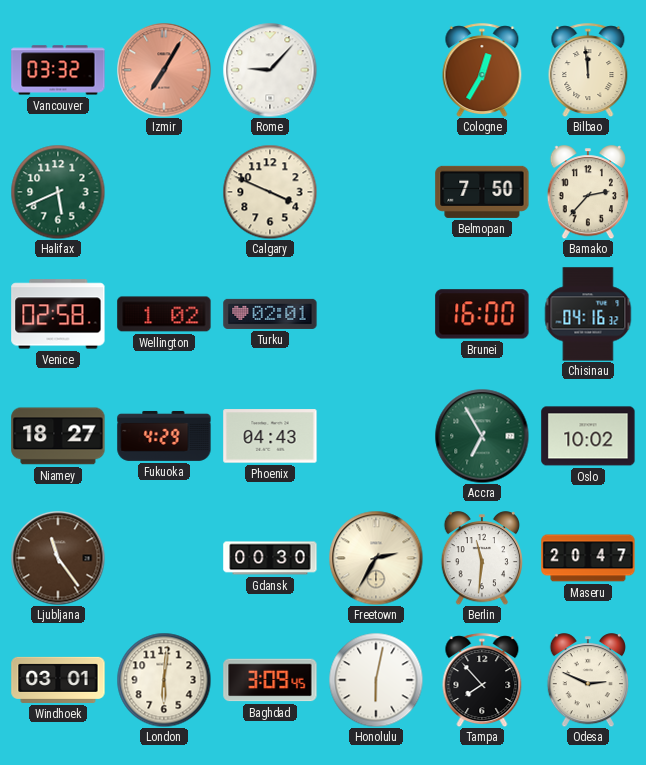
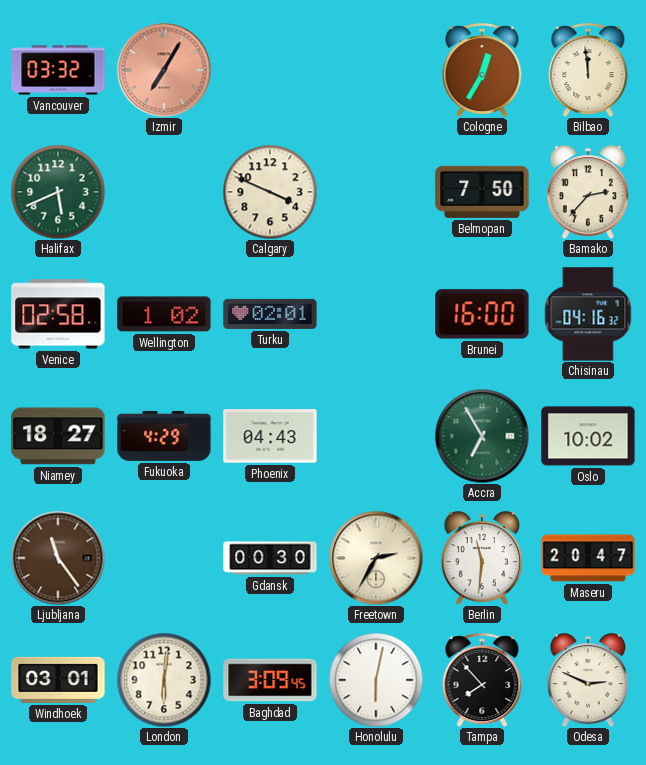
Rome: 9:07 -> none
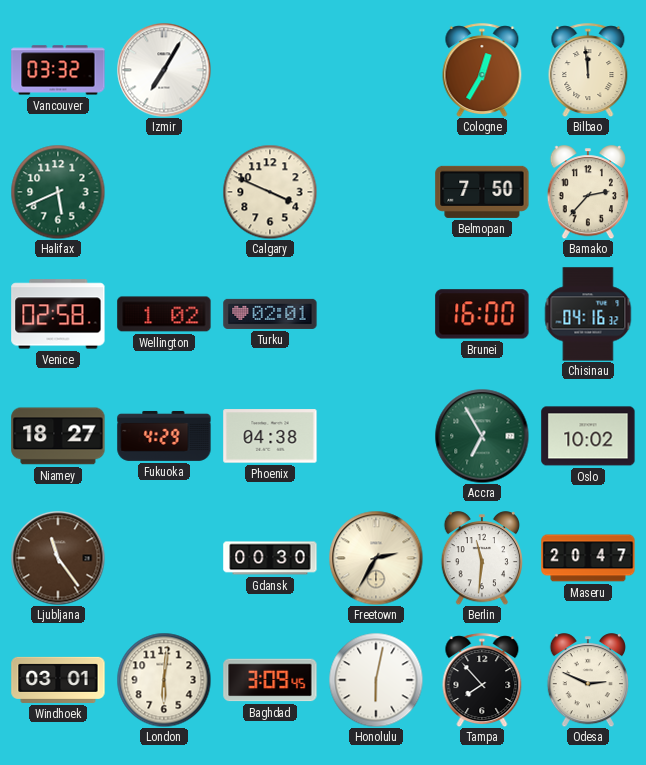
Izmir dial: salmon -> white
Phoenix: 04:43 -> 04:38
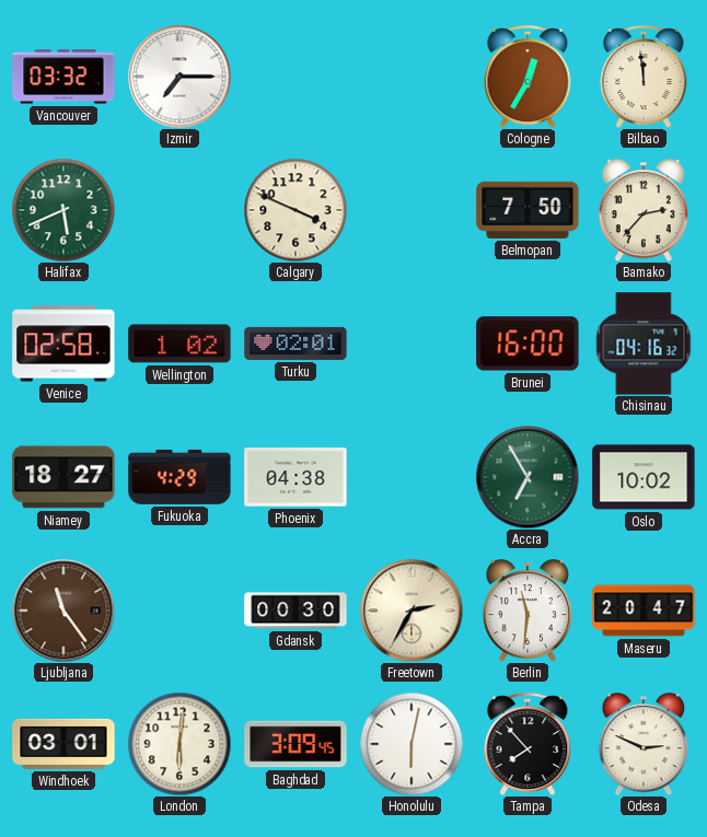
Izmir: 7:05 -> 7:15
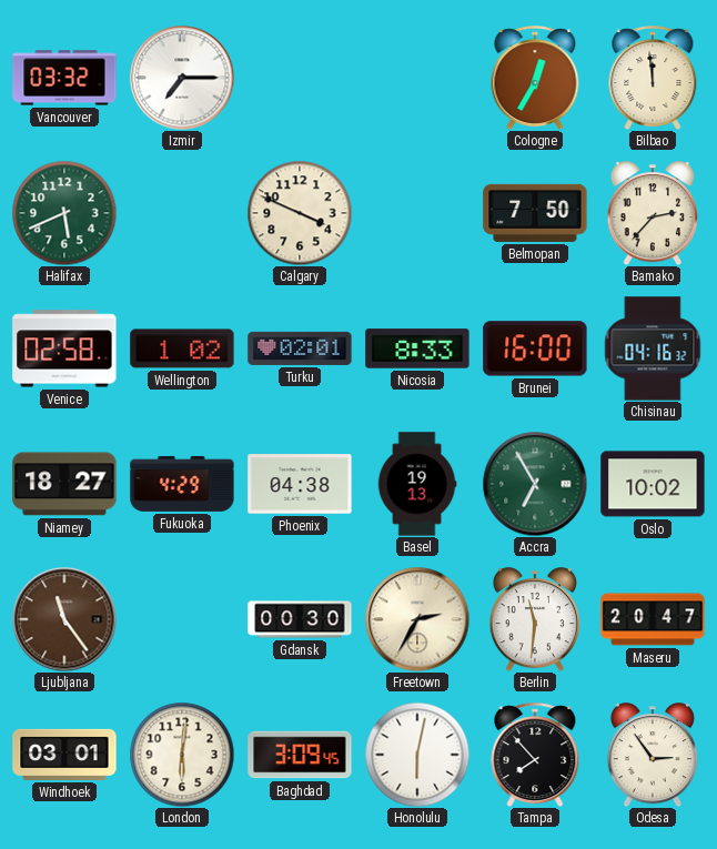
Nicosia: none -> 8:33
Basel: none -> 19:13
Odesa: 2:49 -> 2:54
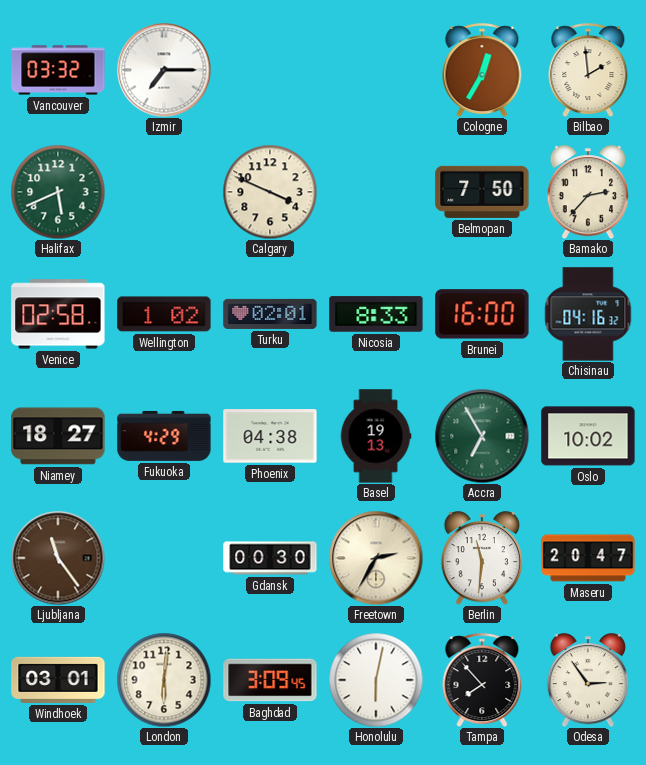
Bilbao: 11:59 -> 1:59
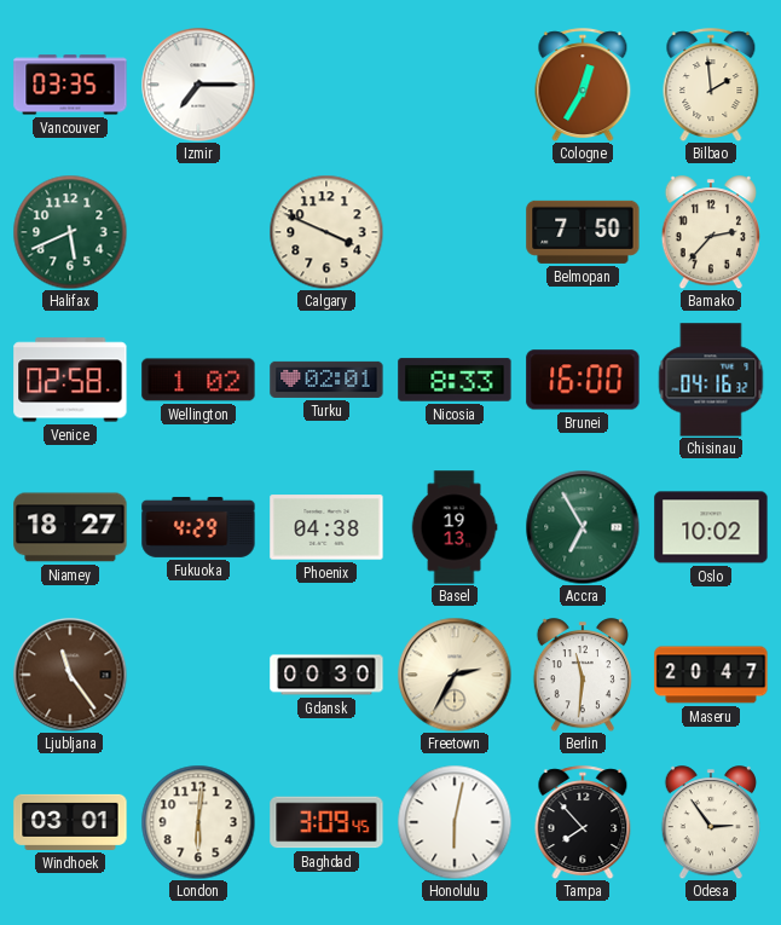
Vancouver: 03:32 -> 03:35
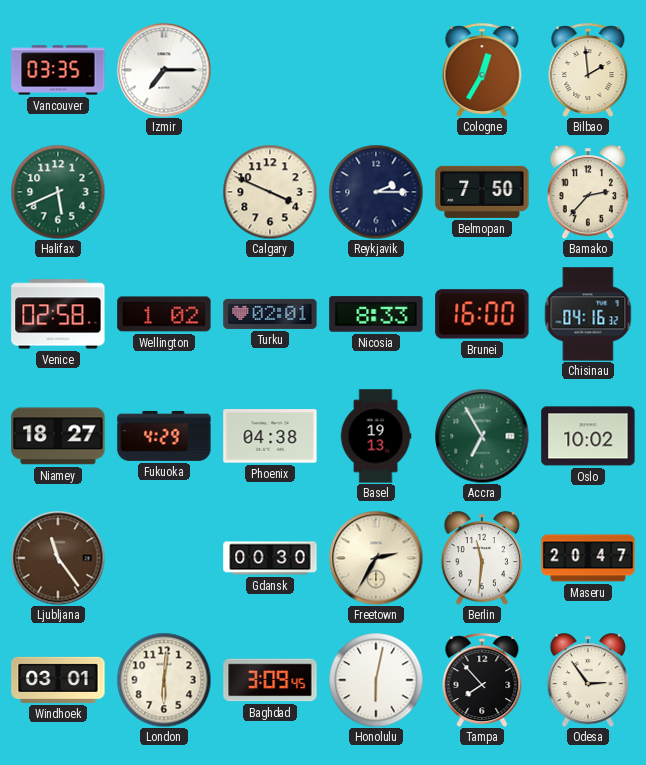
Reykjavik: none -> 2:15
